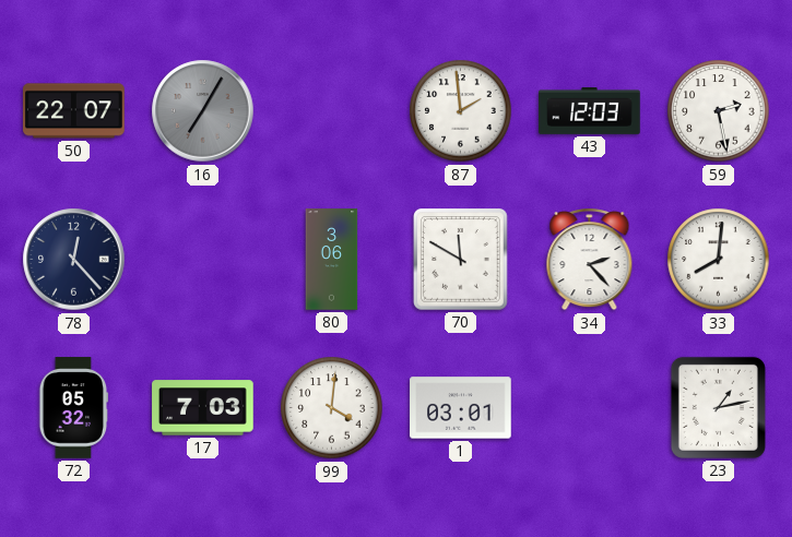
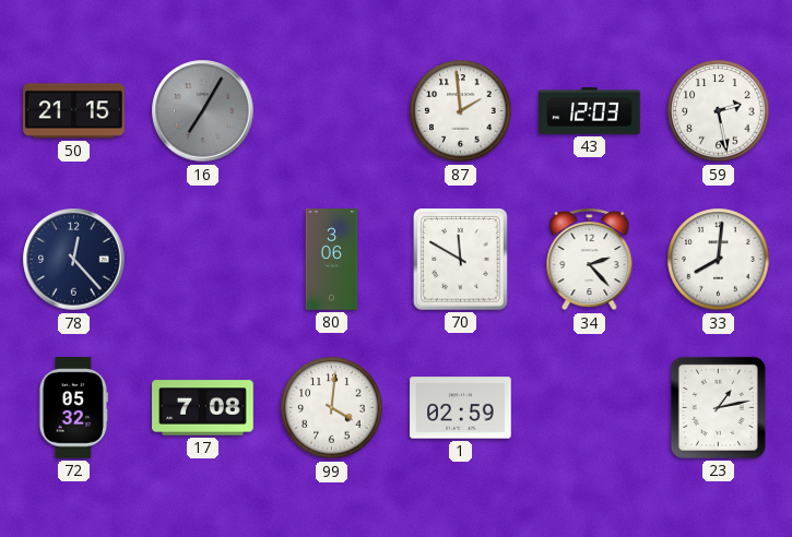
50: 22:07 -> 21:15
17: 7:03 -> 7:08
1: 03:01 -> 02:59
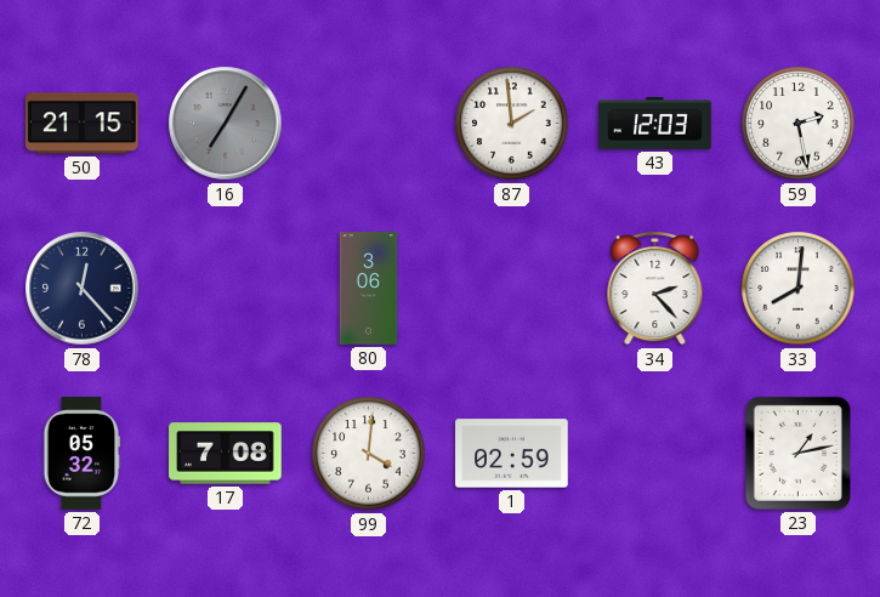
70: 11:50 -> none
